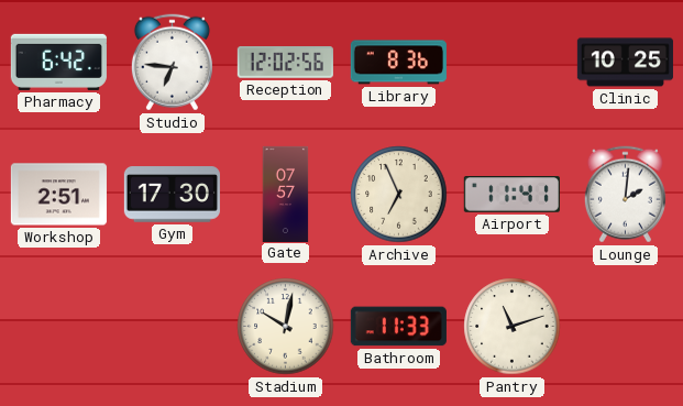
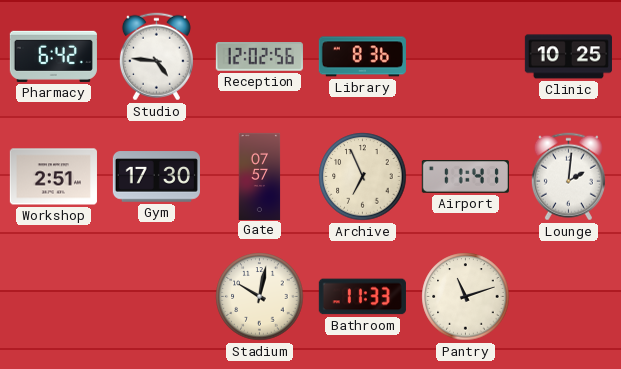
Studio: 6:46 -> 4:46
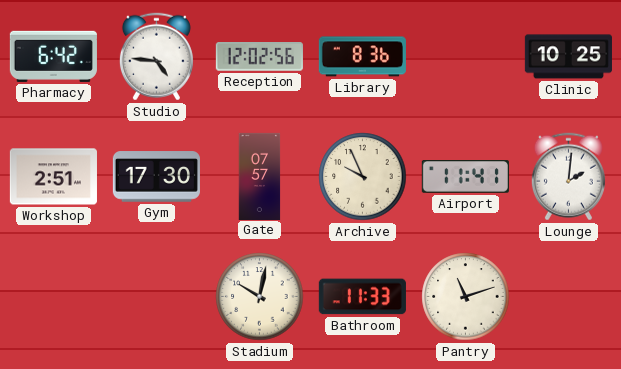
Archive: 6:56 -> 9:56
